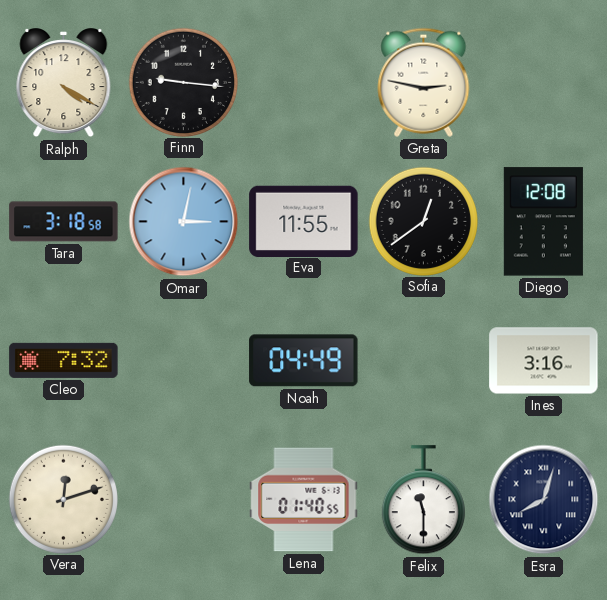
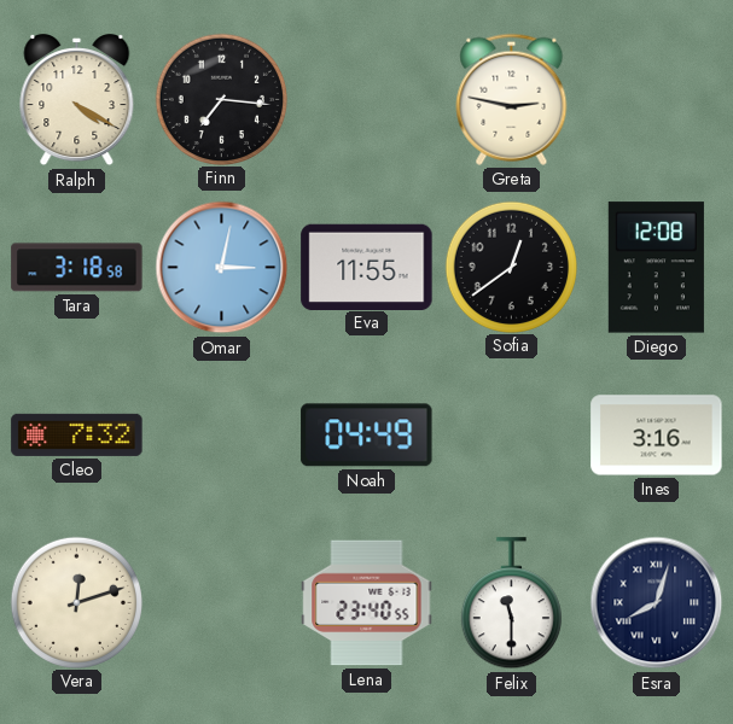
Finn: 9:16 -> 7:16
Lena: 01:40 -> 23:40
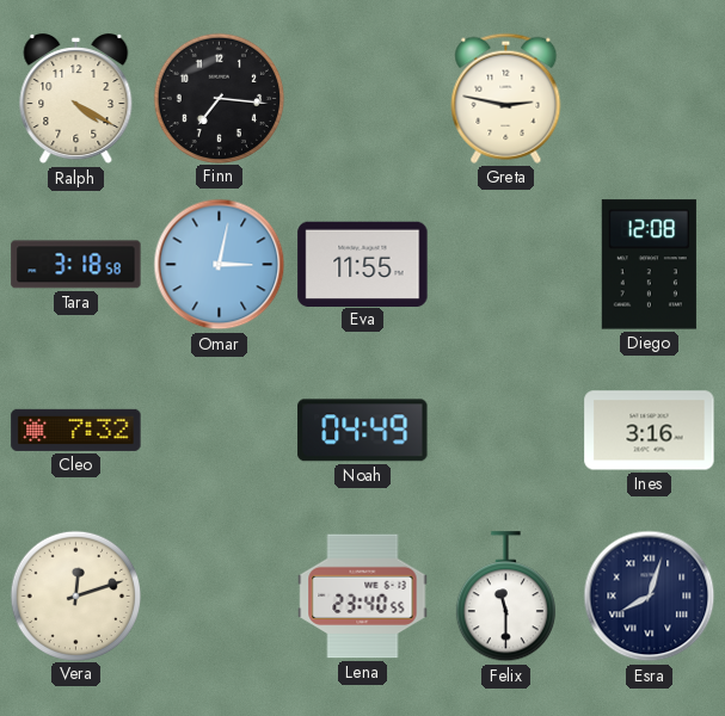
Sofia: 12:39 -> none
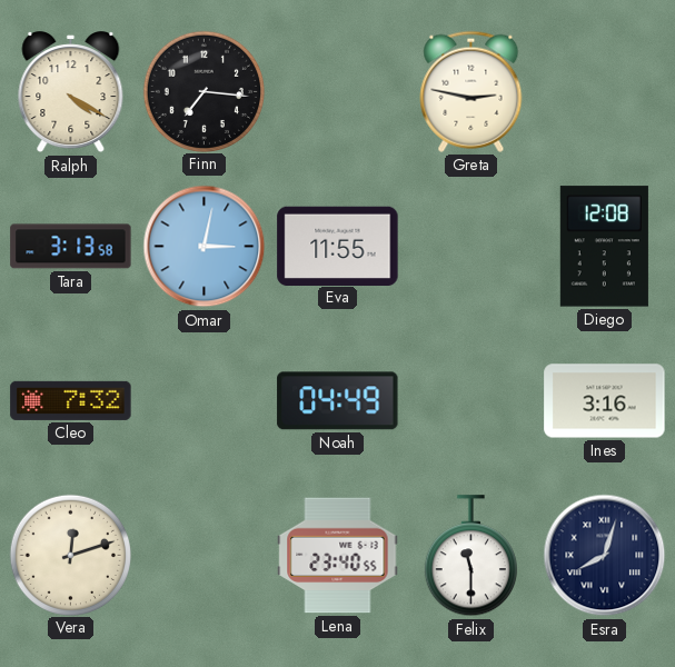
Tara: 3:18 -> 3:13
